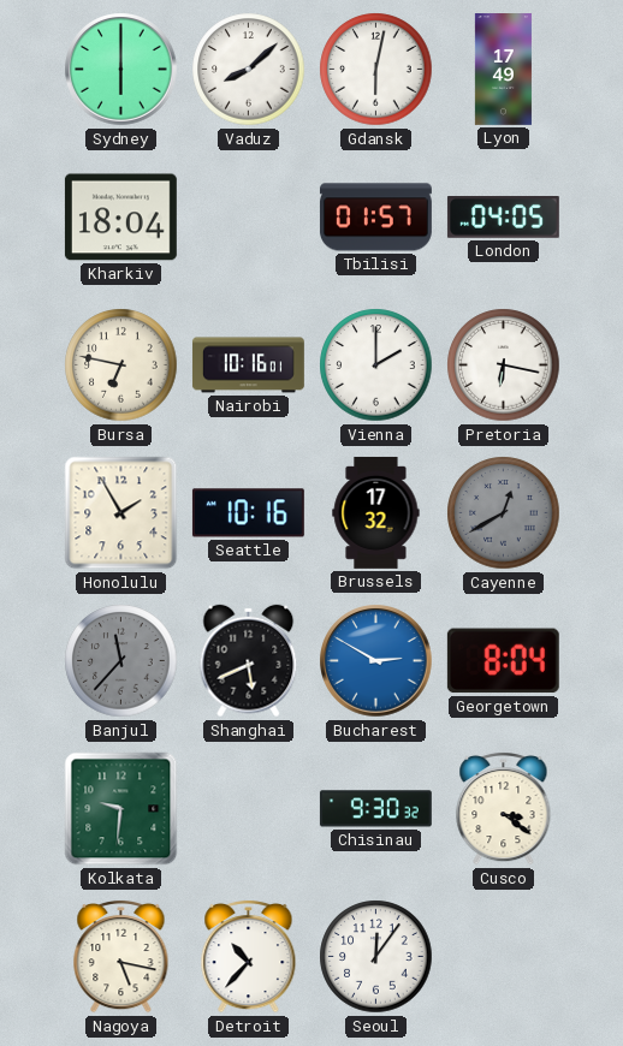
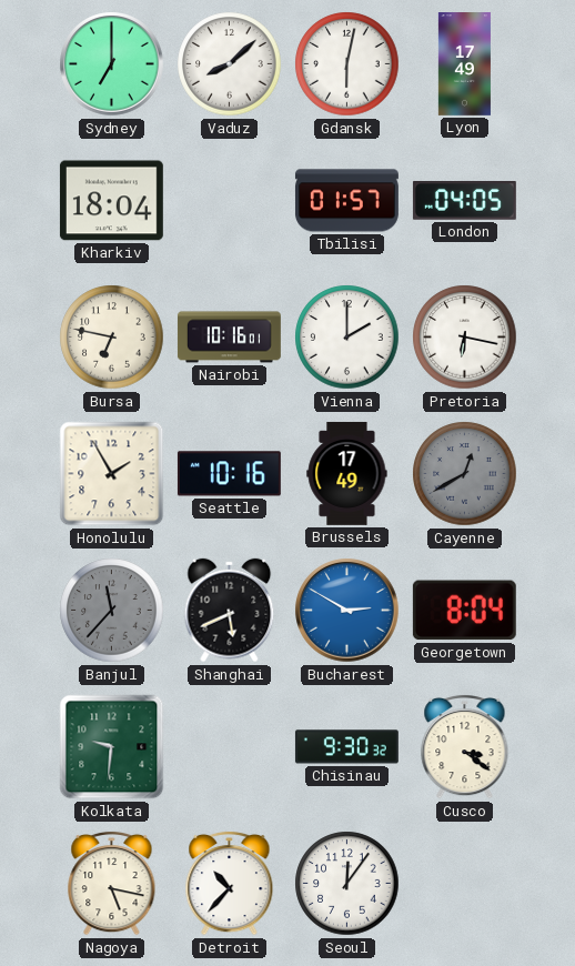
Sydney: 6:00 -> 7:00
Brussels: 17:32 -> 17:49
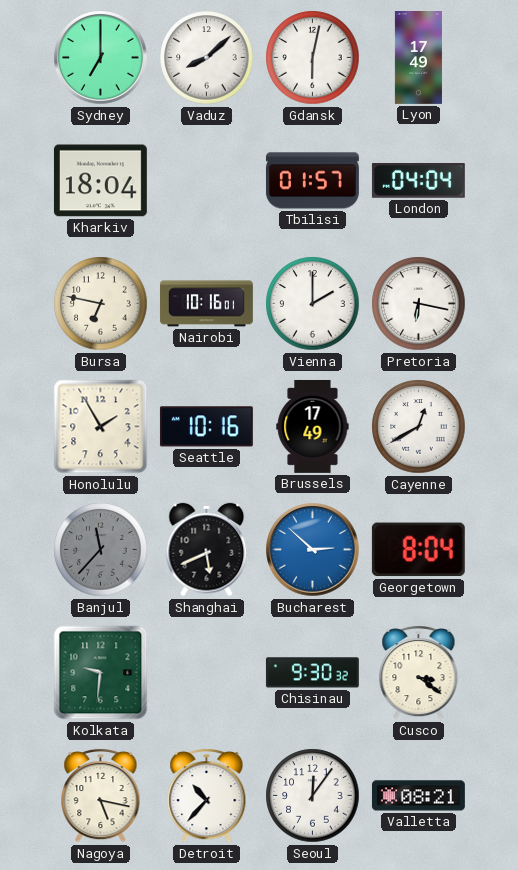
London: 04:05 -> 04:04
Cayenne dial: grey -> white
Bucharest: 2:50 -> 2:52
Valletta: none -> 08:21
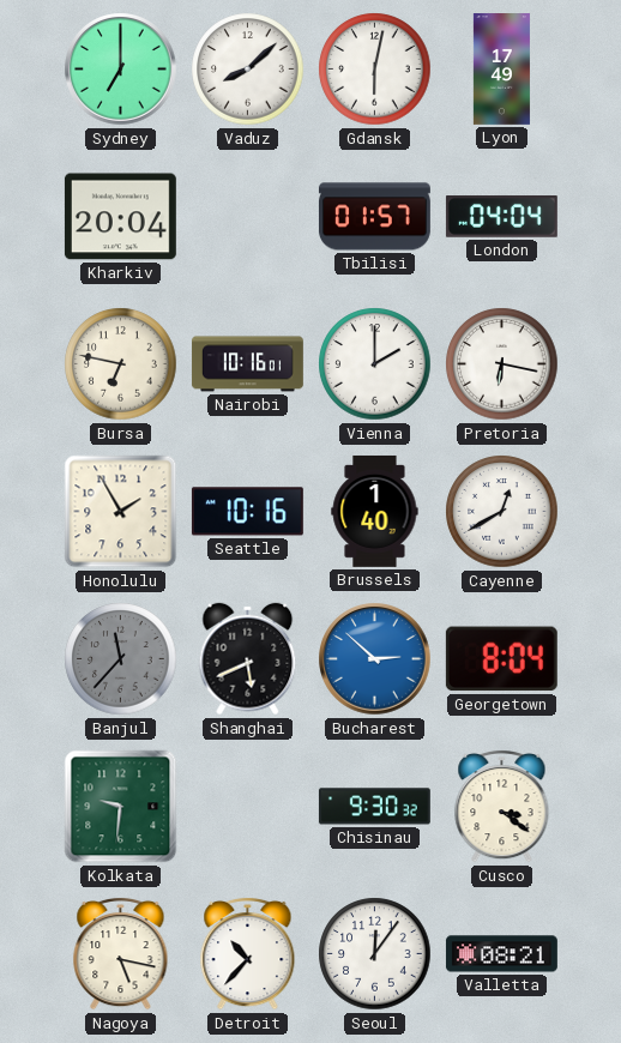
Kharkiv: 18:04 -> 20:04
Brussels: 17:49 -> 1:40
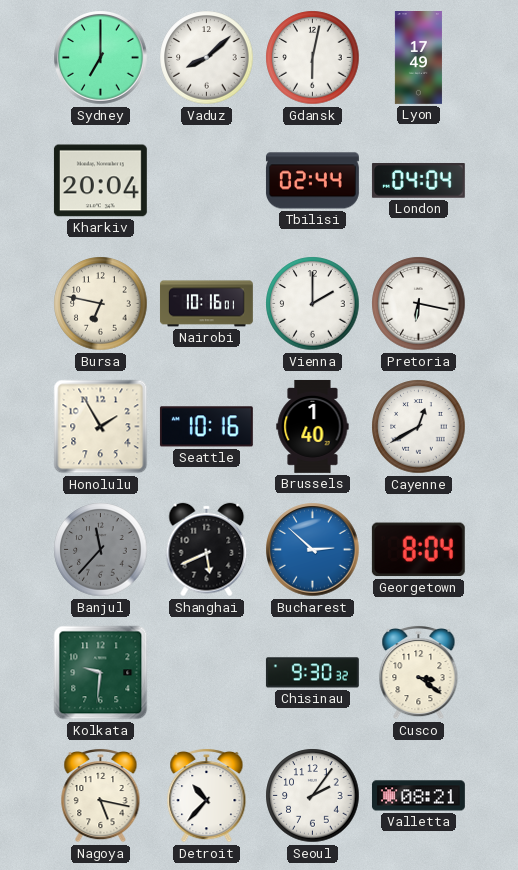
Tbilisi: 01:57 -> 02:44
Seoul: 12:06 -> 2:06
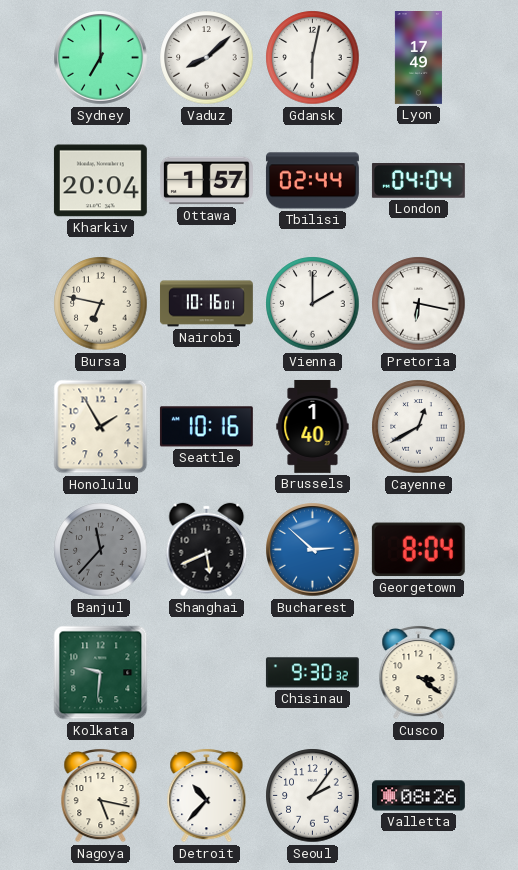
Ottawa: none -> 1:57
Valletta: 08:21 -> 08:26
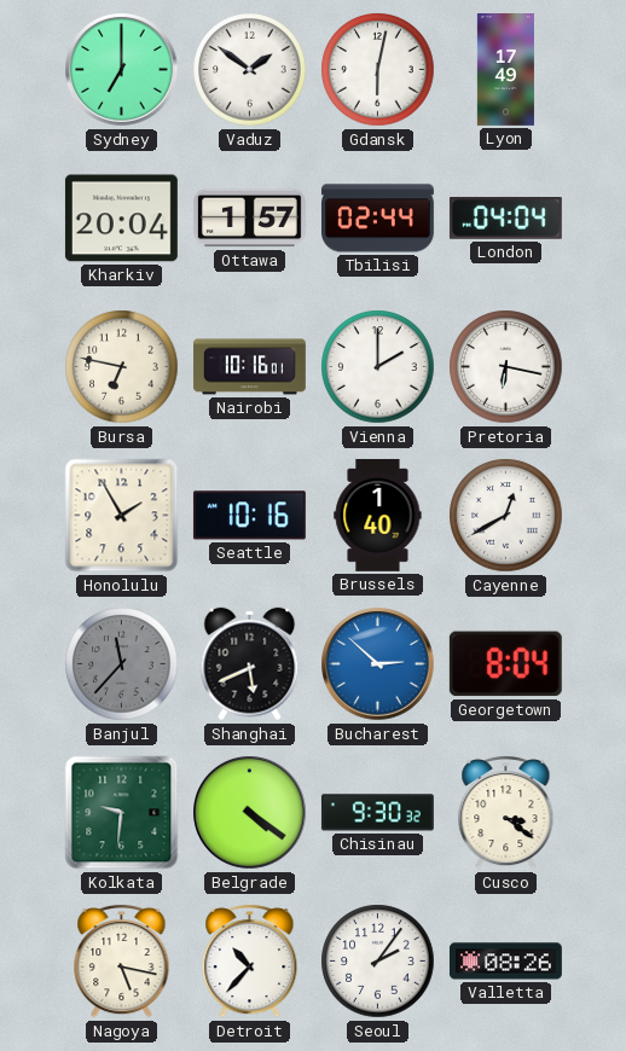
Vaduz: 8:08 -> 1:51
Belgrade: none -> 4:21
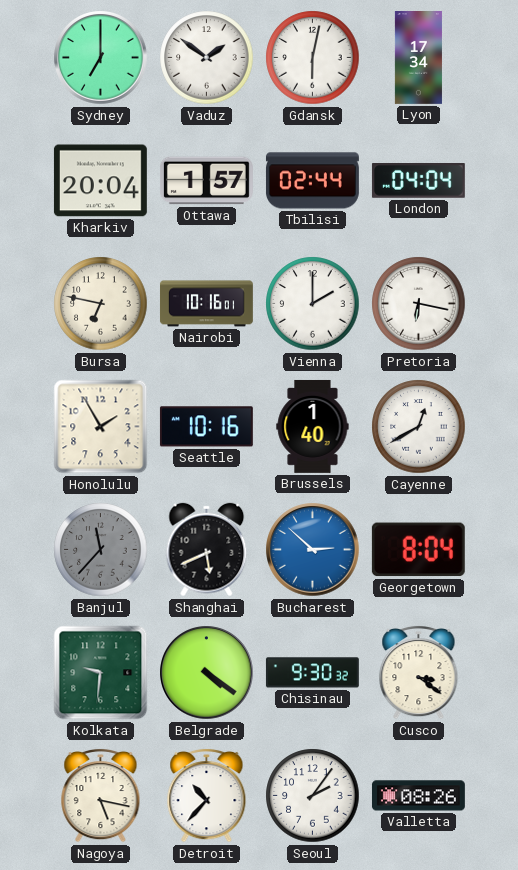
Lyon: 17:49 -> 17:34
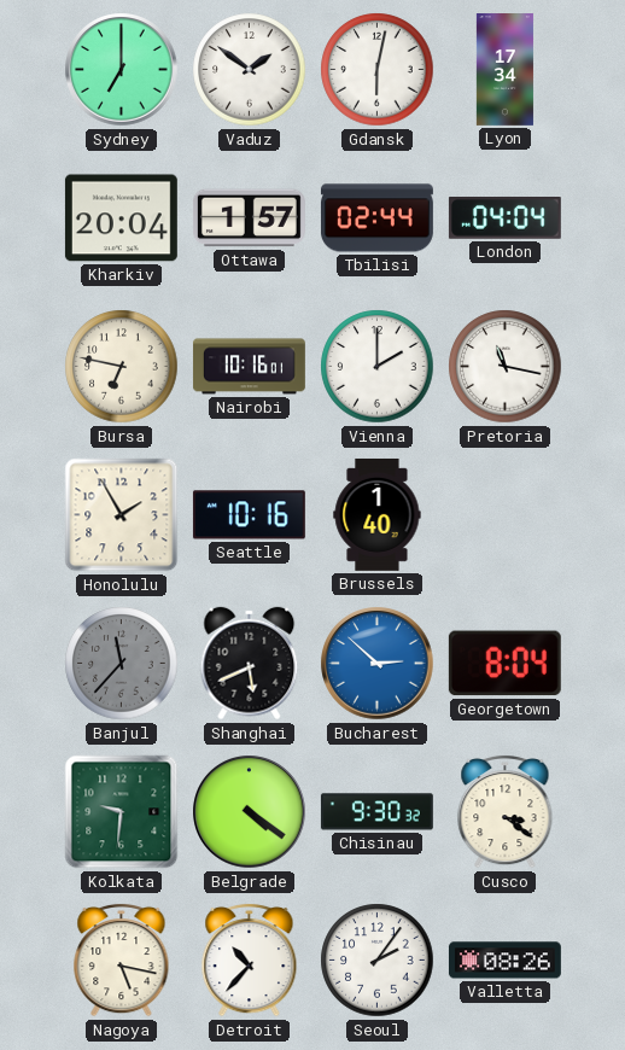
Pretoria: 6:17 -> 11:17
Cayenne: 12:40 -> none
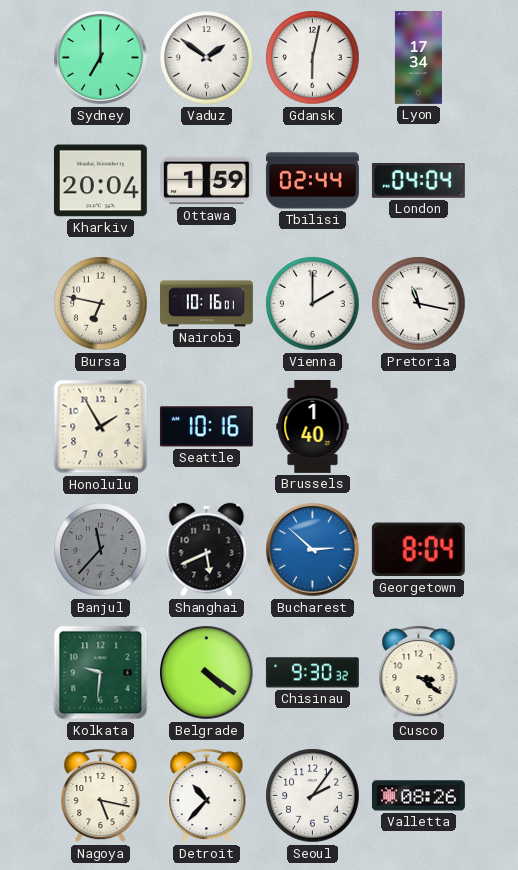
Ottawa: 1:57 -> 1:59
